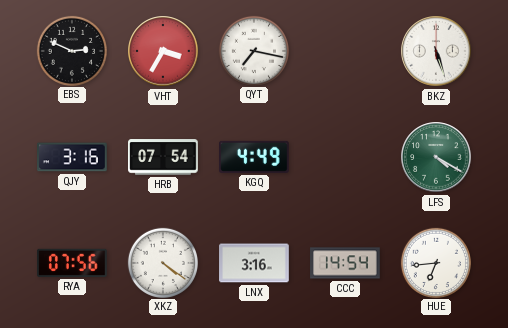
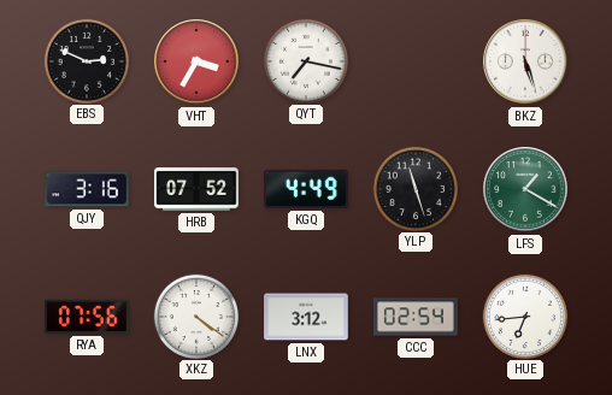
HRB: 07:54 -> 07:52
YLP: none -> 11:27
LFS: 4:20 -> 1:20
LNX: 3:16 -> 3:12
CCC: 14:54 -> 02:54
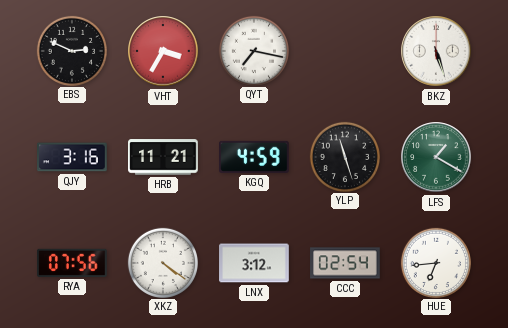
HRB: 07:52 -> 11:21
KGQ: 4:49 -> 4:59
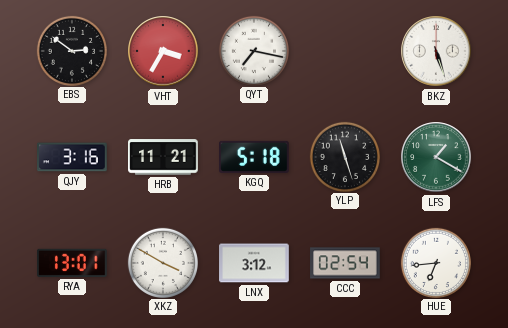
EBS: 2:49 -> 2:51
KGQ: 4:59 -> 5:18
RYA: 07:56 -> 13:01
XKZ: 4:21 -> 3:50
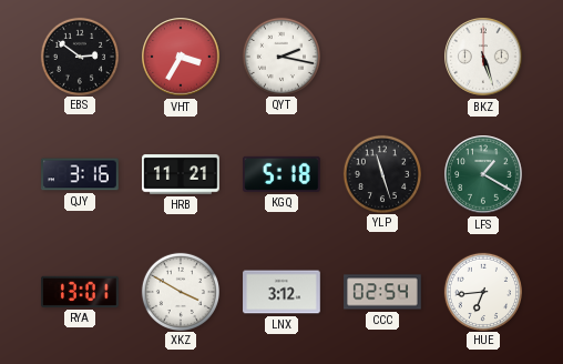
QYT: 7:17 -> 2:17
